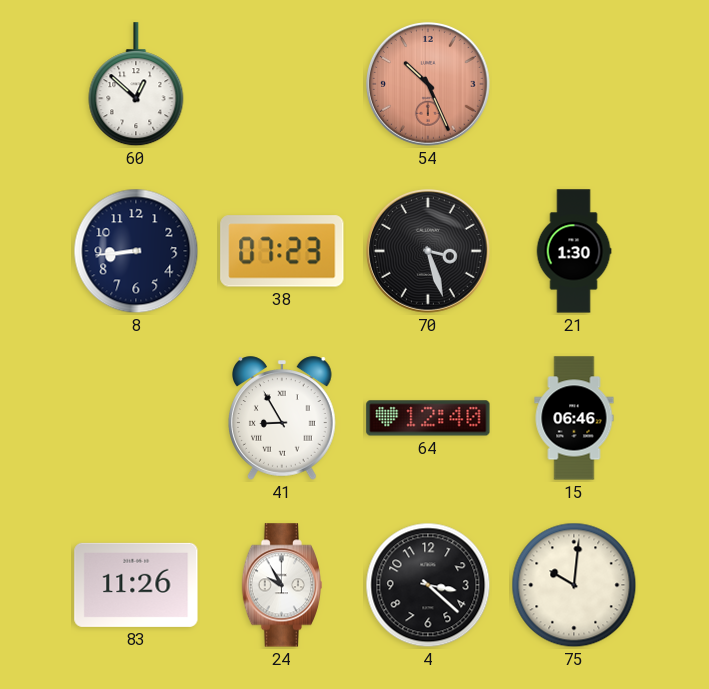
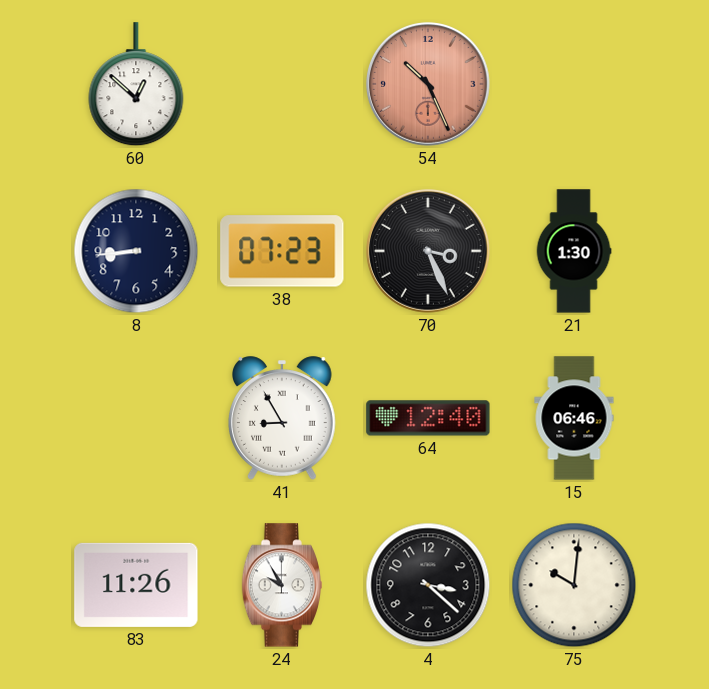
70: 3:27 -> 3:26
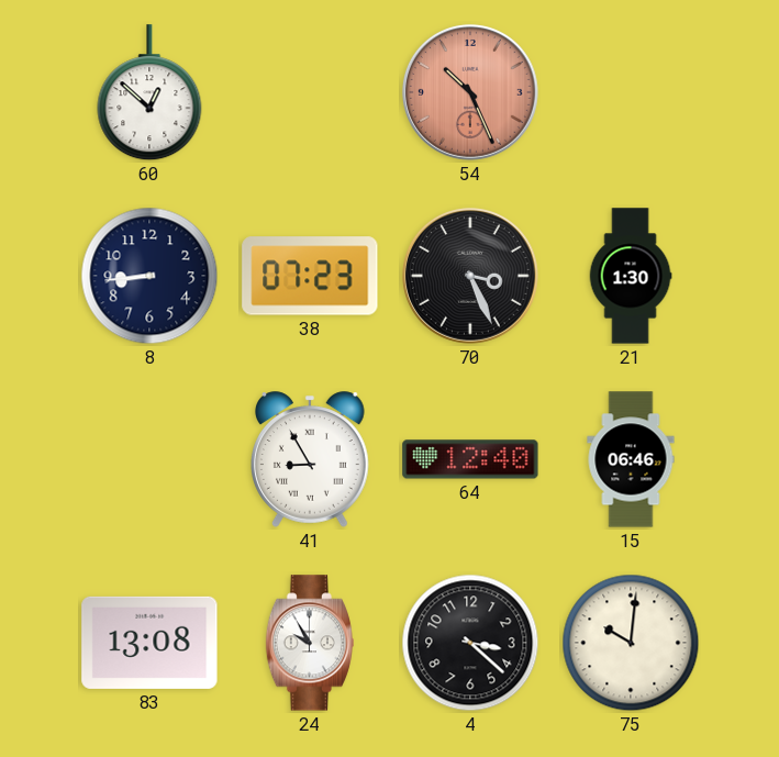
83: 11:26 -> 13:08
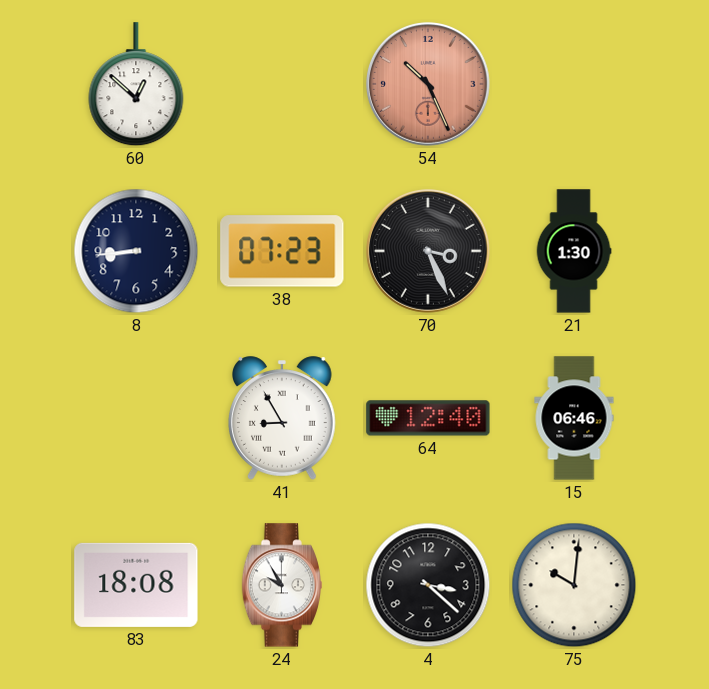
83: 13:08 -> 18:08
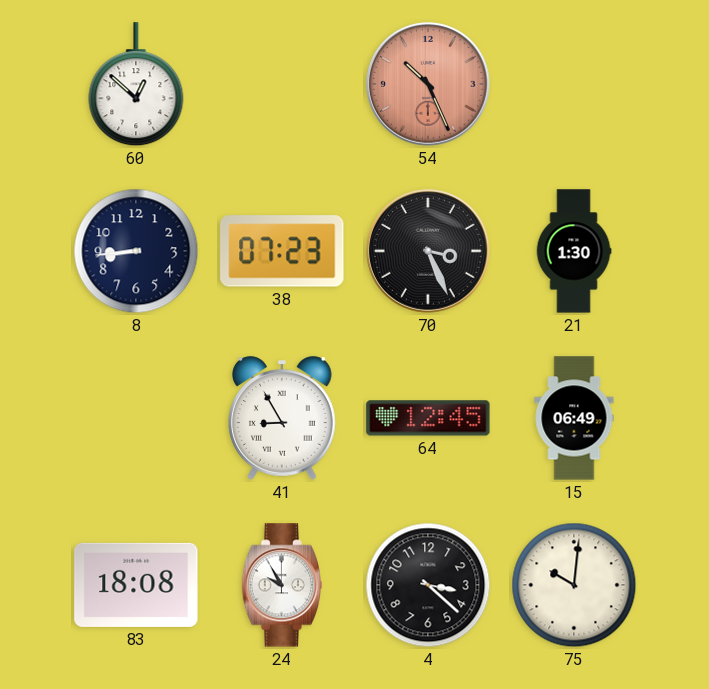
64: 12:40 -> 12:45
15: 06:46 -> 06:49
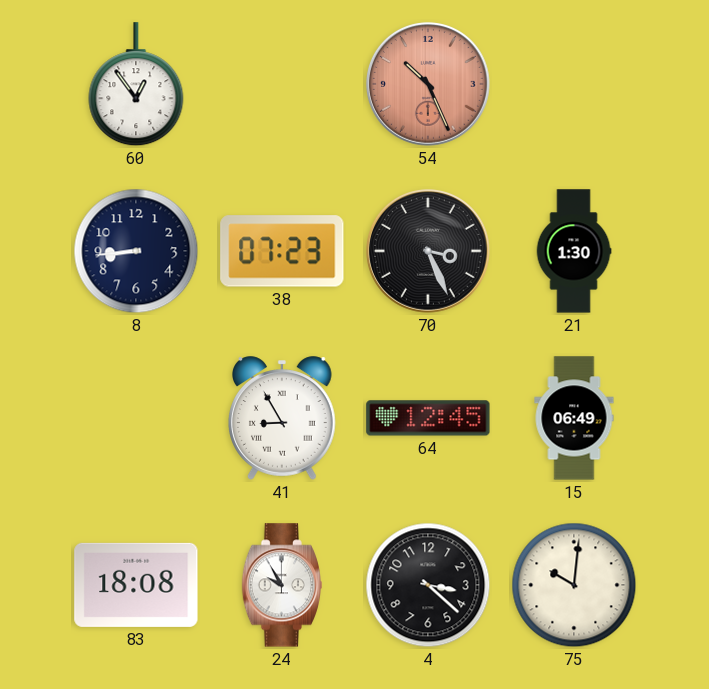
60: 12:52 -> 12:54
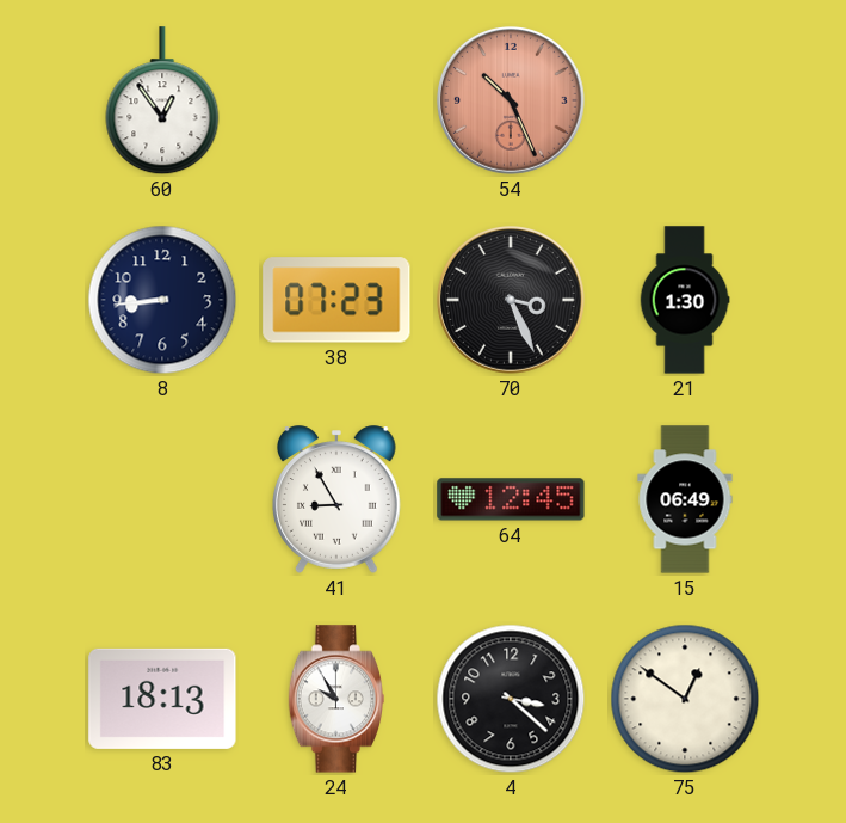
83: 18:08 -> 18:13
75: 10:01 -> 12:51
